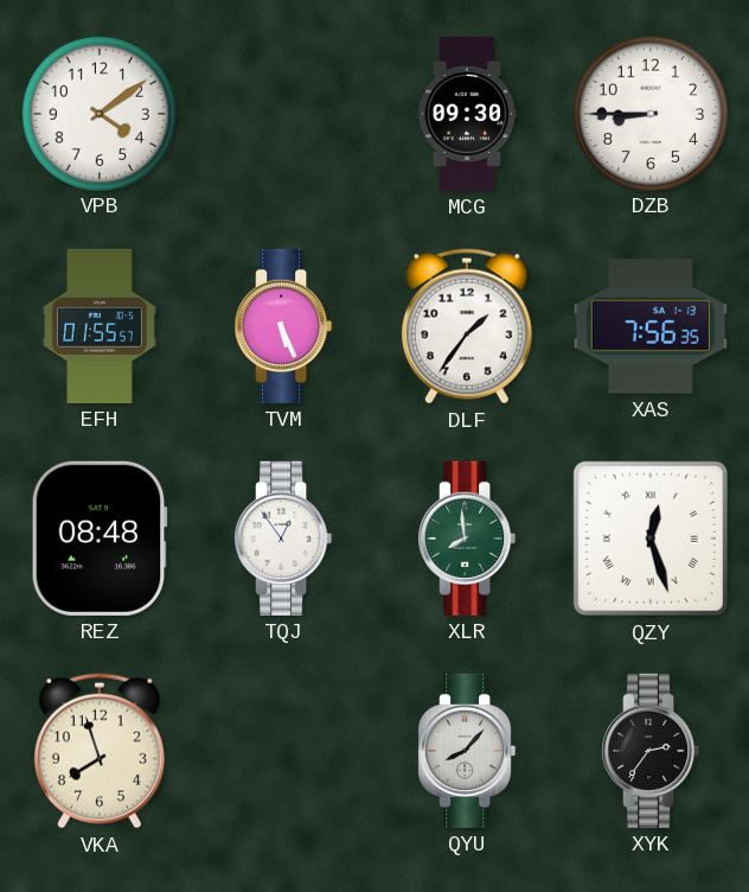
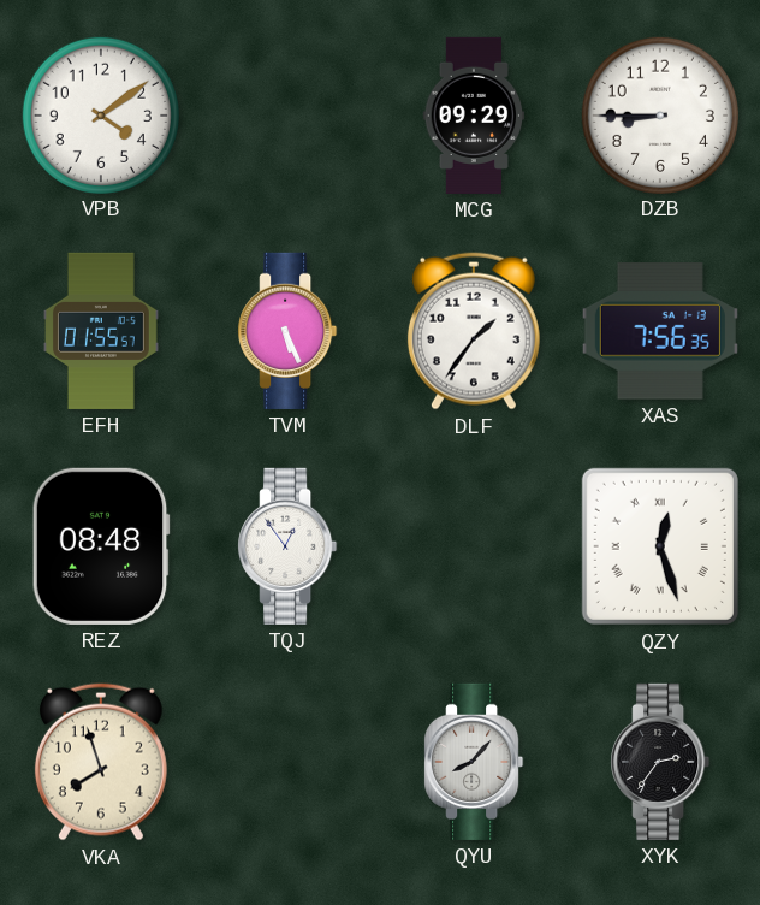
MCG: 09:30 -> 09:29
XLR: 7:59 -> none
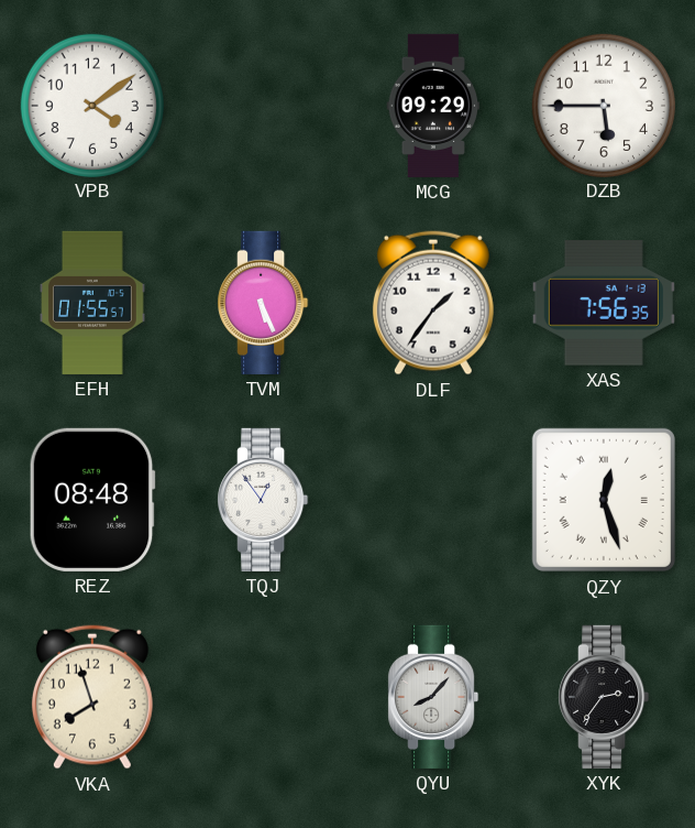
DZB: 8:45 -> 5:45
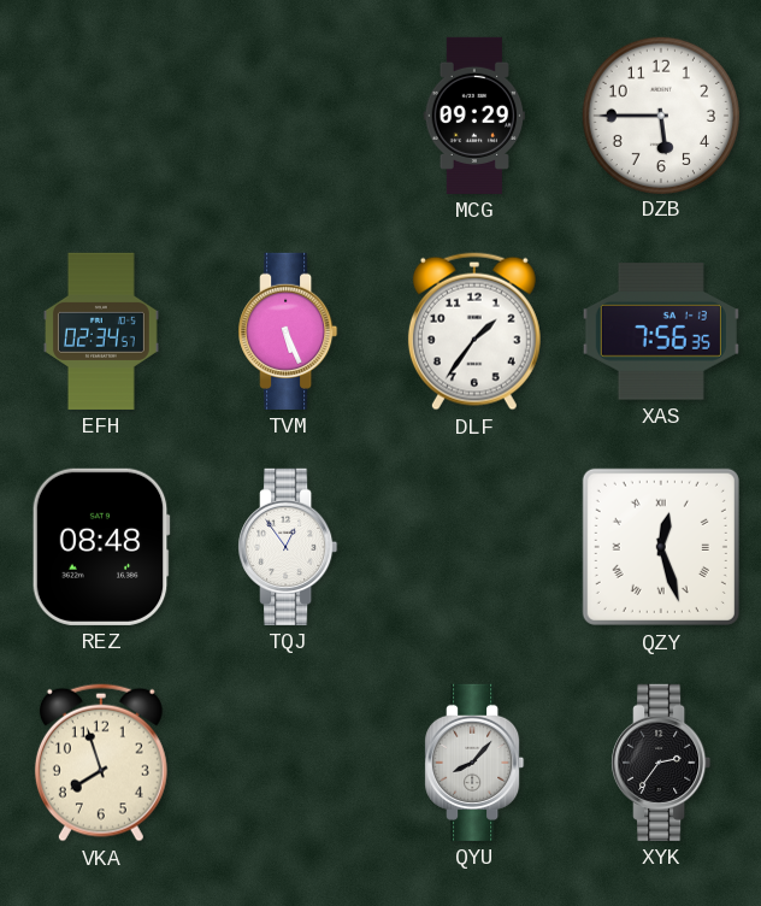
VPB: 4:09 -> none
EFH: 01:55 -> 02:34
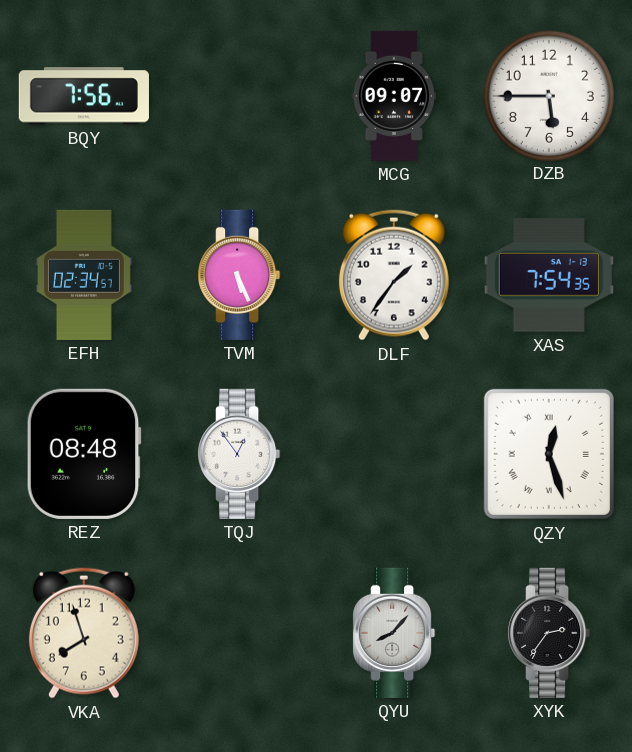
BQY: none -> 7:56
MCG: 09:29 -> 09:07
XAS: 7:56 -> 7:54
